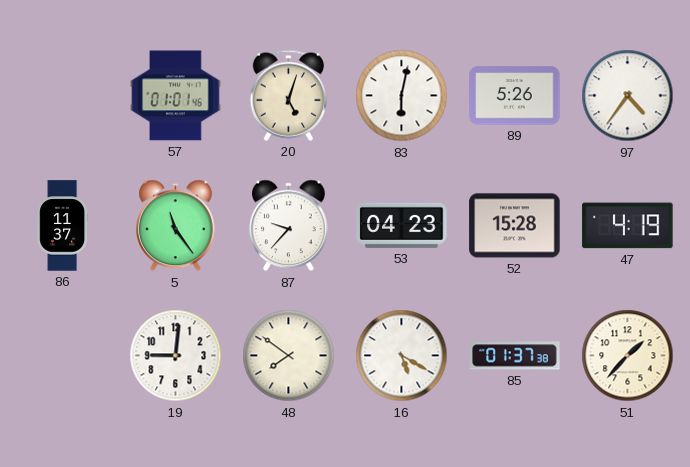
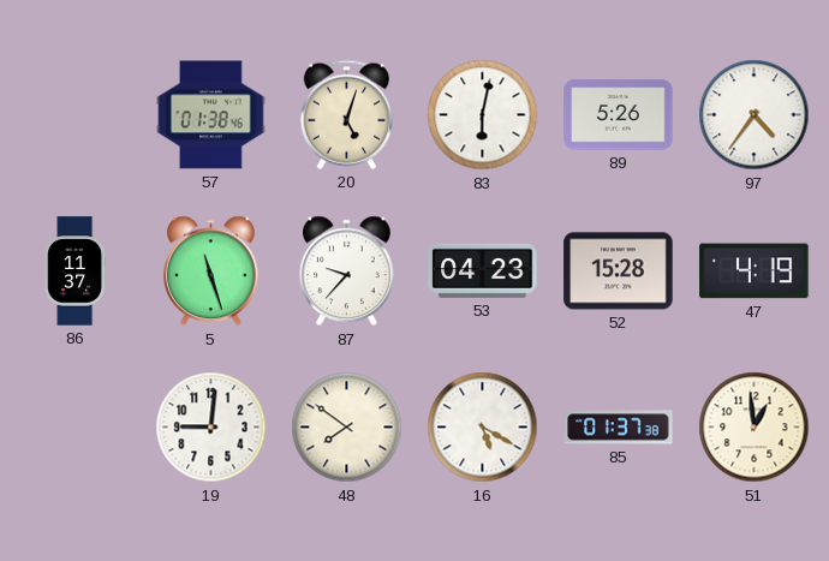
57: 01:01 -> 01:38
5: 11:24 -> 11:27
51: 1:37 -> 12:59
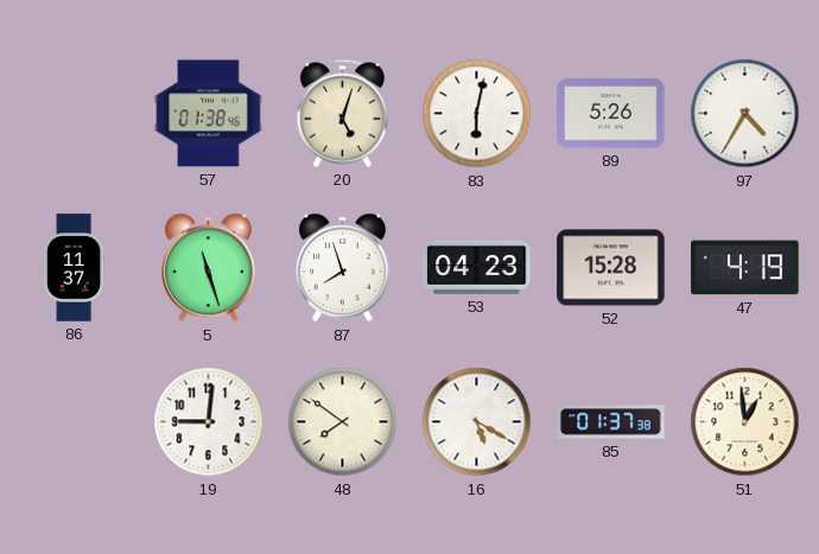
97: 4:36 -> 4:35
87: 9:37 -> 7:57
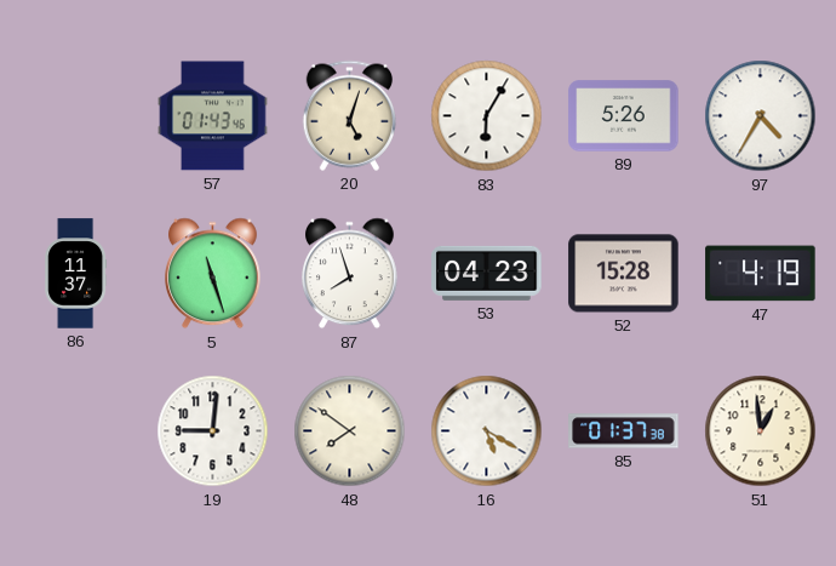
57: 01:38 -> 01:43
83: 6:02 -> 6:05
